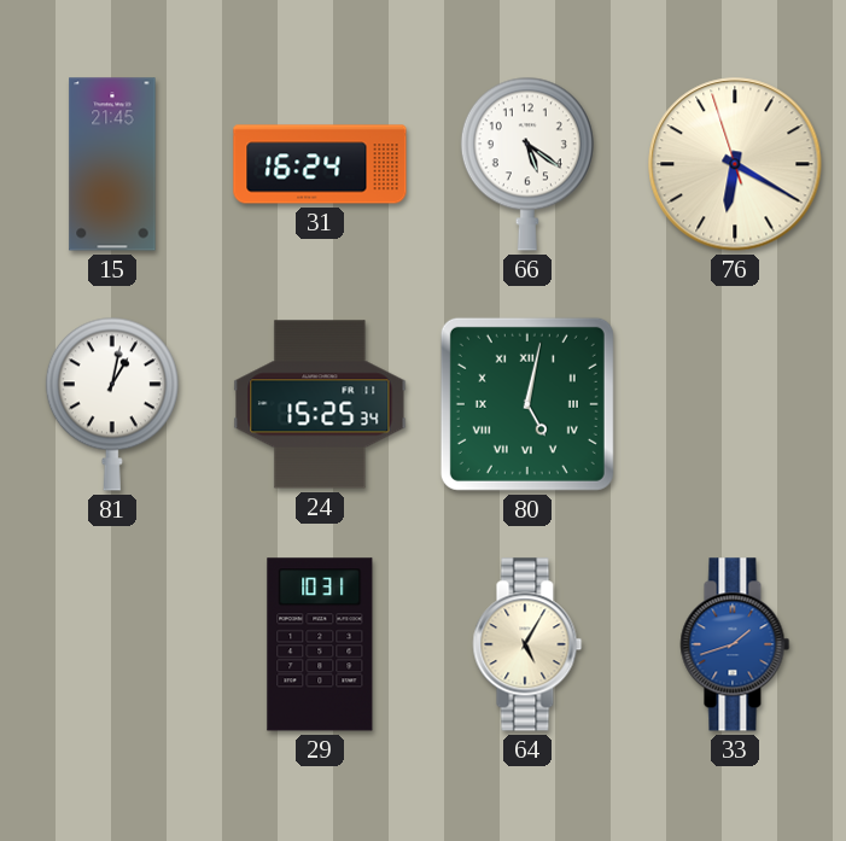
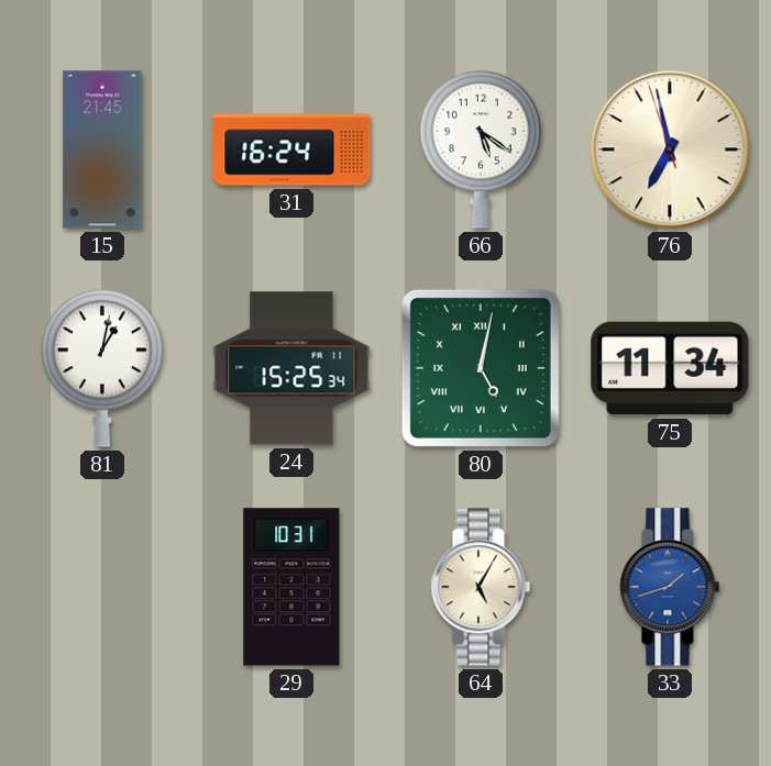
76: 6:19 -> 6:57
75: none -> 11:34
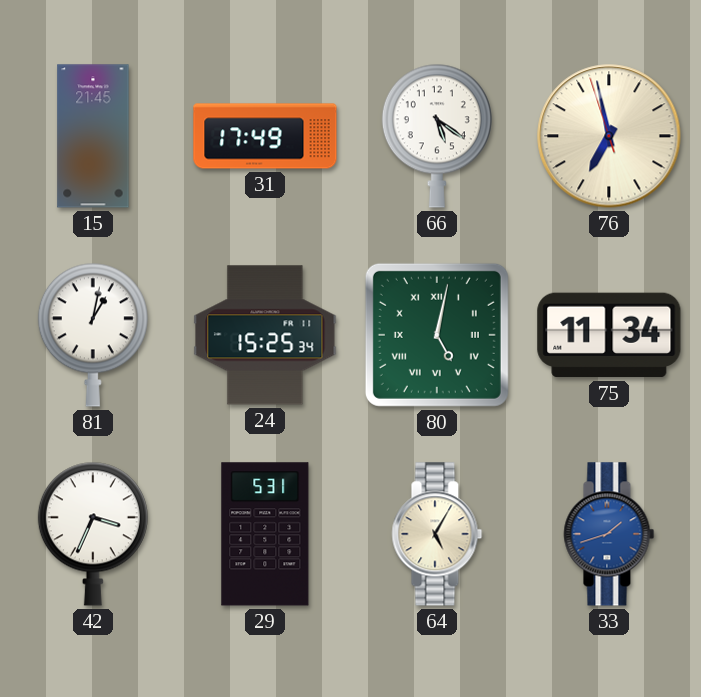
31: 16:24 -> 17:49
42: none -> 3:34
29: 10:31 -> 5:31
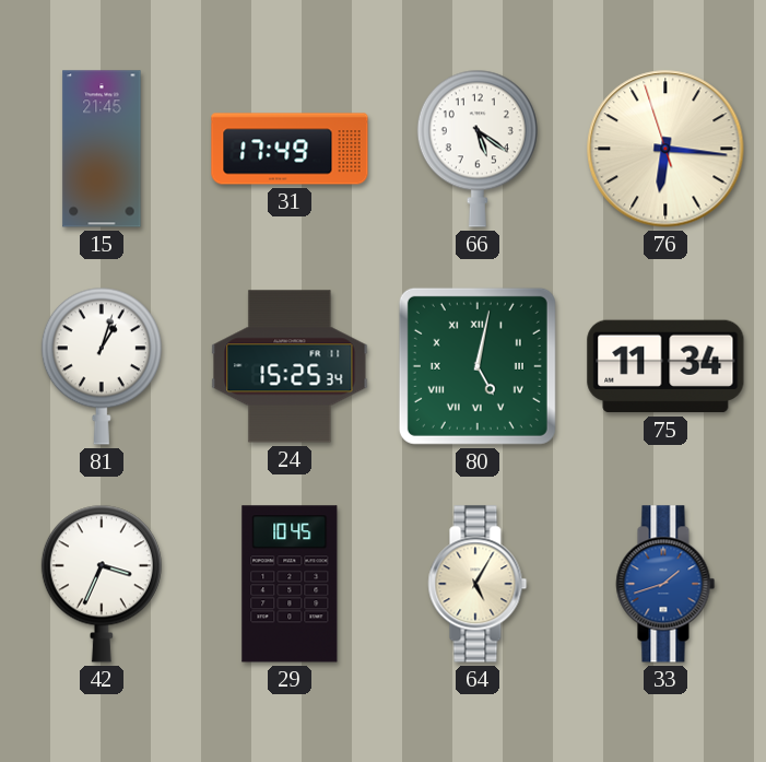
76: 6:57 -> 6:15
81: 1:02 -> 1:03
29: 5:31 -> 10:45
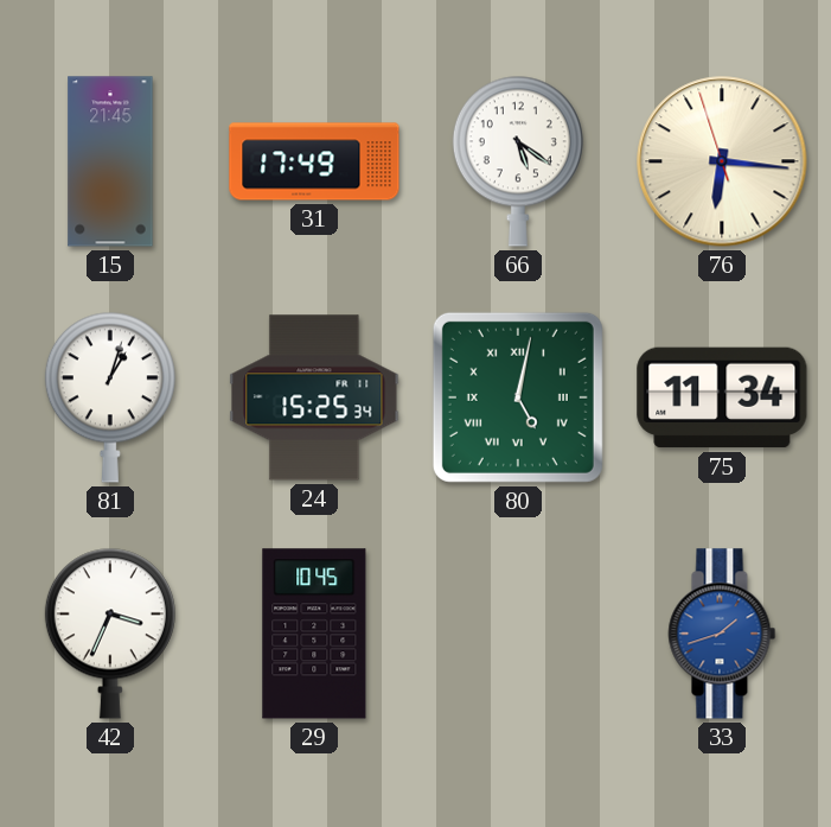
64: 5:05 -> none
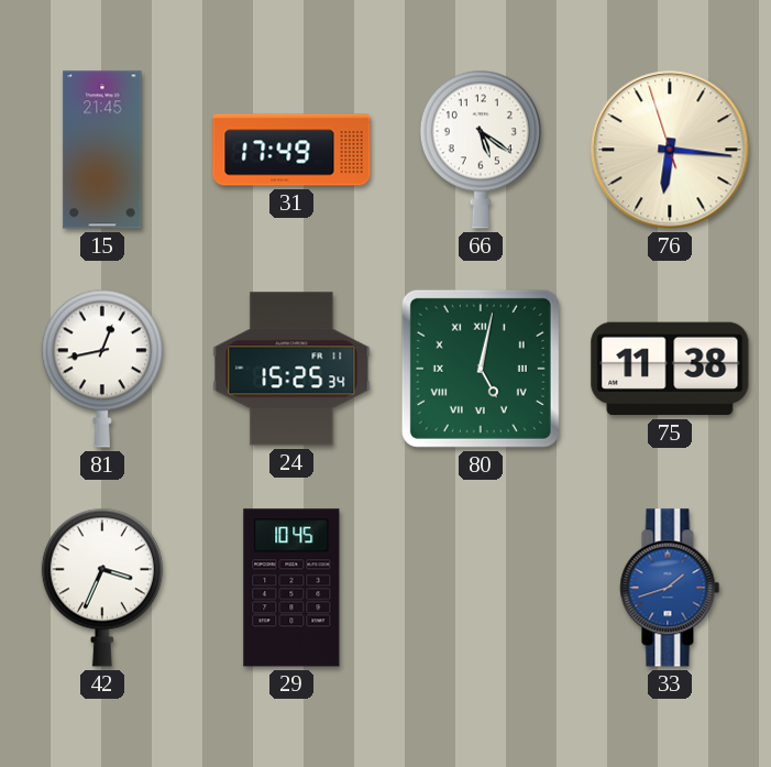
81: 1:03 -> 12:43
75: 11:34 -> 11:38
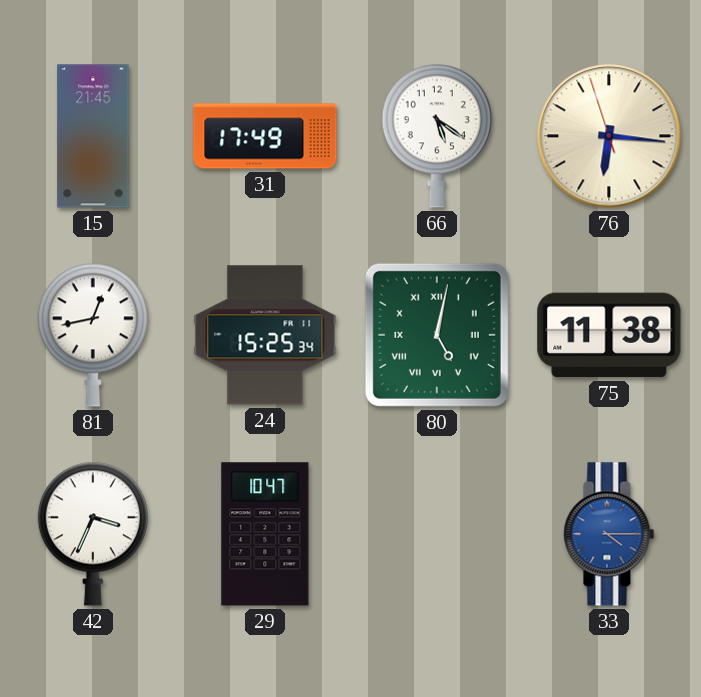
29: 10:45 -> 10:47
33: 1:42 -> 4:15
